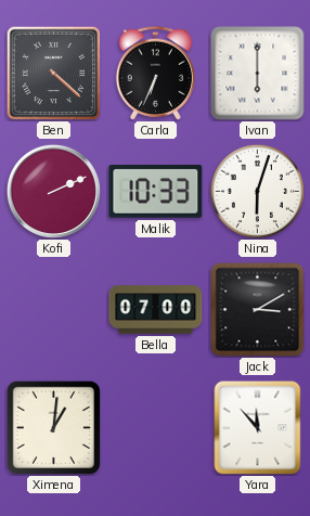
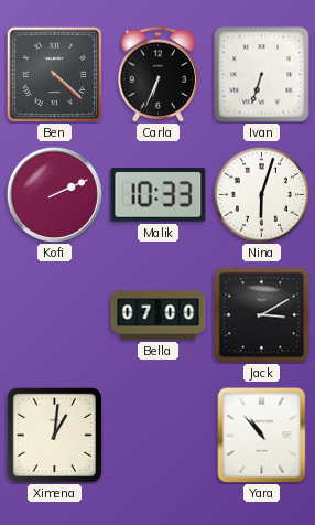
Ivan: 6:00 -> 6:33
Yara: 11:53 -> 10:53
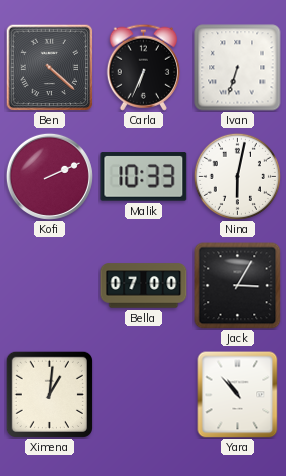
Nina: 6:03 -> 6:02
Jack: 3:10 -> 3:05
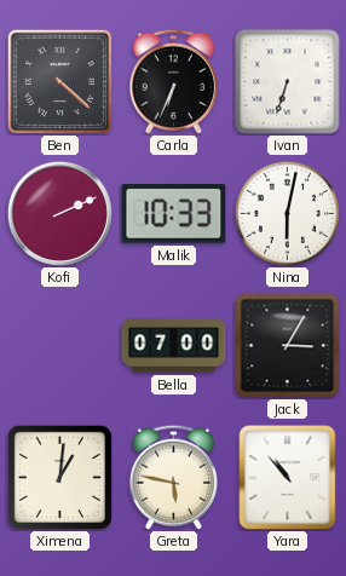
Greta: none -> 5:47
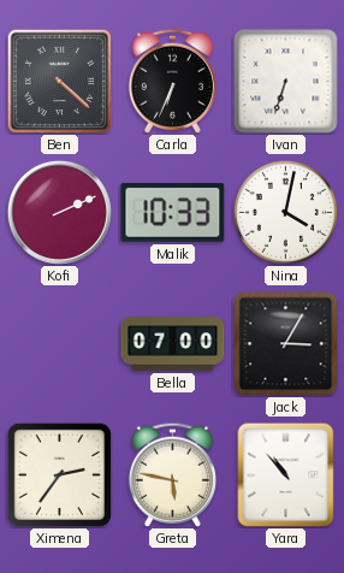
Nina: 6:02 -> 4:02
Ximena: 1:01 -> 2:36
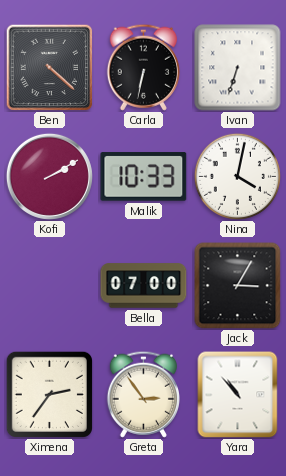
Carla: 6:34 -> 6:32
Kofi: 2:11 -> 2:10
Greta: 5:47 -> 2:54
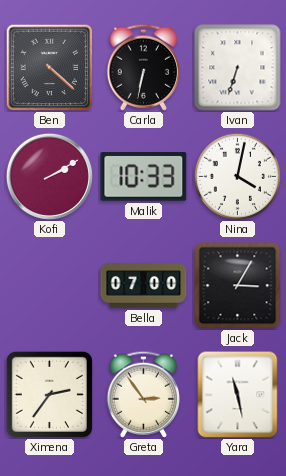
Yara: 10:53 -> 11:28
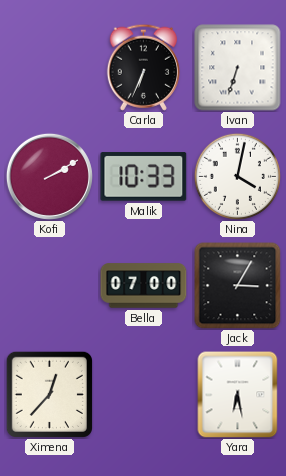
Ben: 4:22 -> none
Carla: 6:32 -> 6:34
Ximena: 2:36 -> 12:37
Greta: 2:54 -> none
Yara: 11:28 -> 6:28
